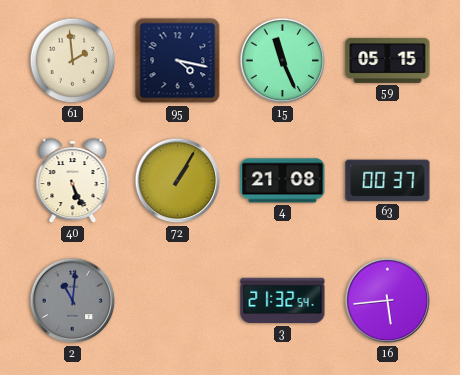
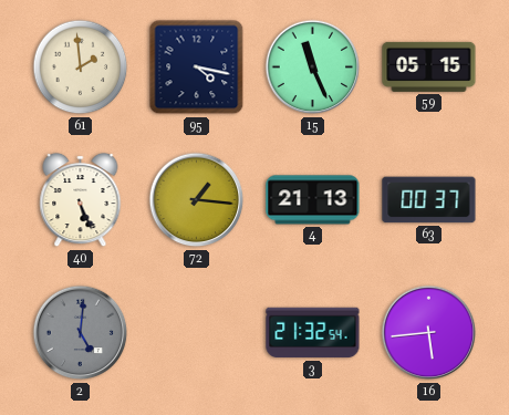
72: 1:05 -> 1:16
4: 21:08 -> 21:13
2: 11:01 -> 5:01
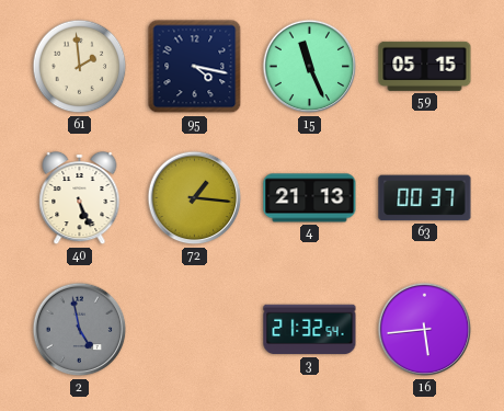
2: 5:01 -> 4:58
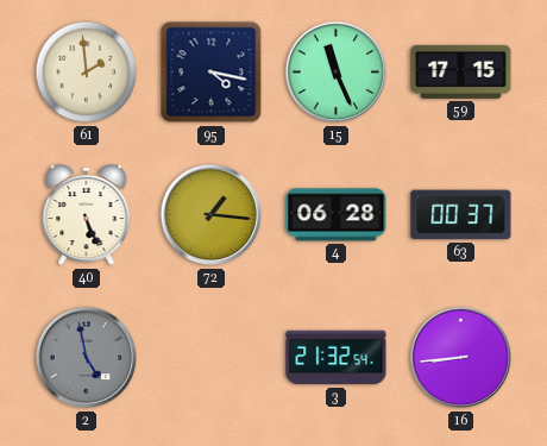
59: 05:15 -> 17:15
4: 21:13 -> 06:28
16: 5:44 -> 8:44
